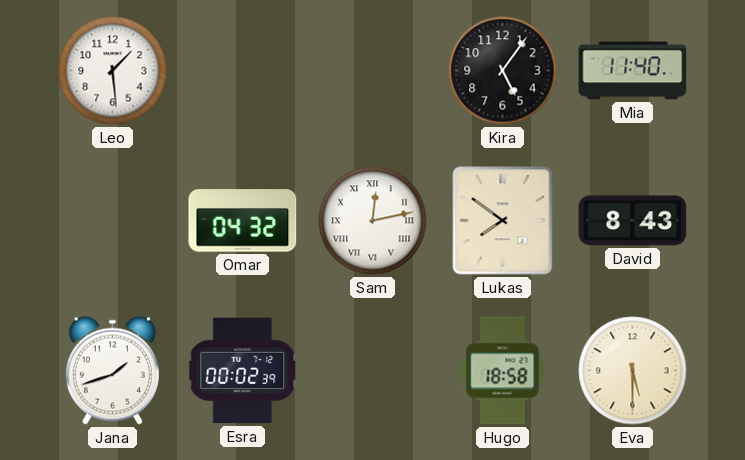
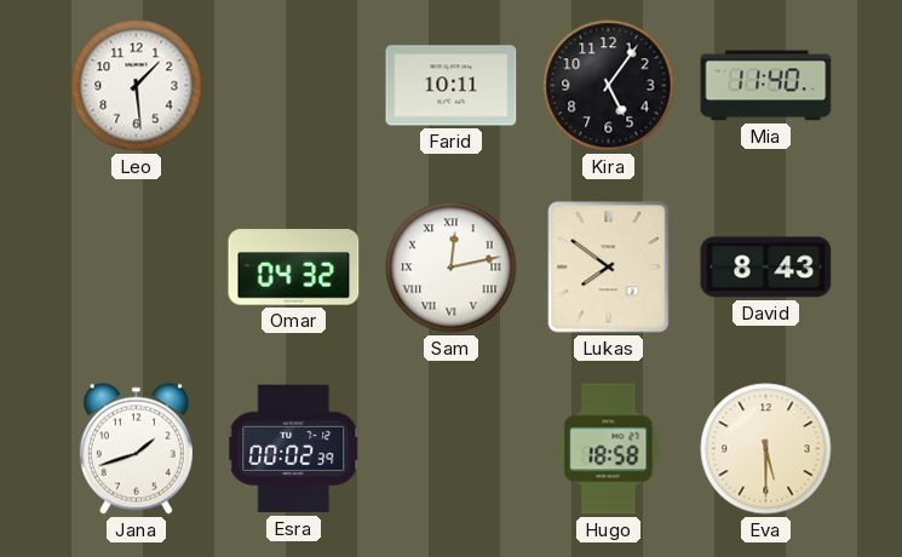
Farid: none -> 10:11
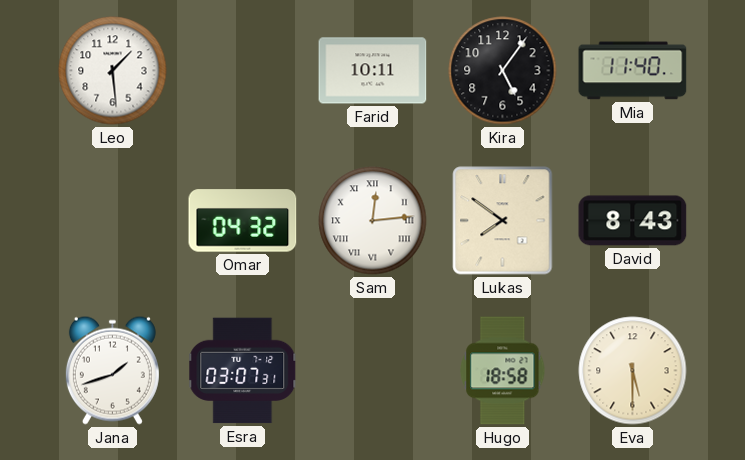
Sam: 12:13 -> 12:14
Esra: 00:02 -> 03:07
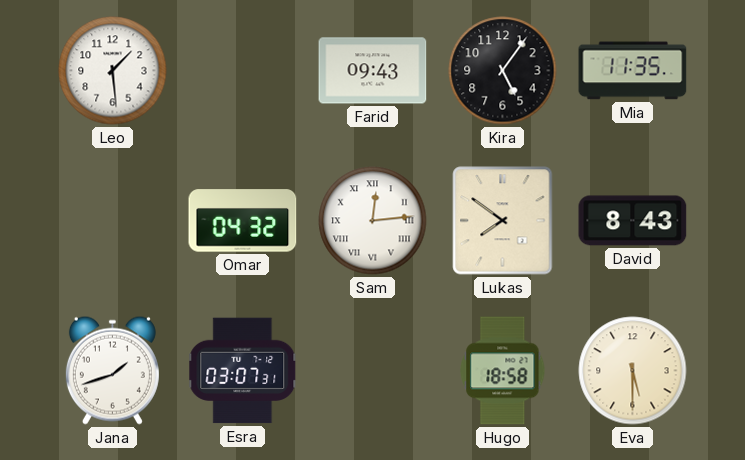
Farid: 10:11 -> 09:43
Mia: 11:40 -> 11:35
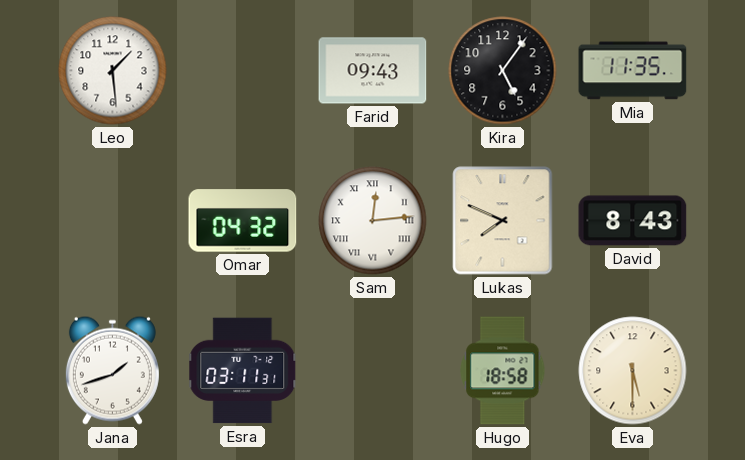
Lukas: 7:51 -> 7:49
Esra: 03:07 -> 03:11
